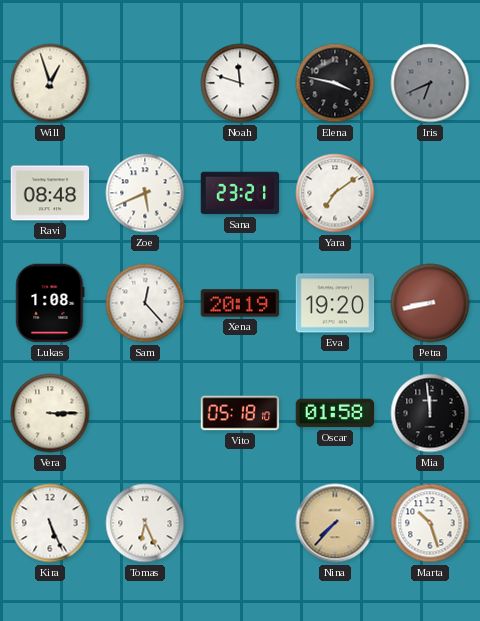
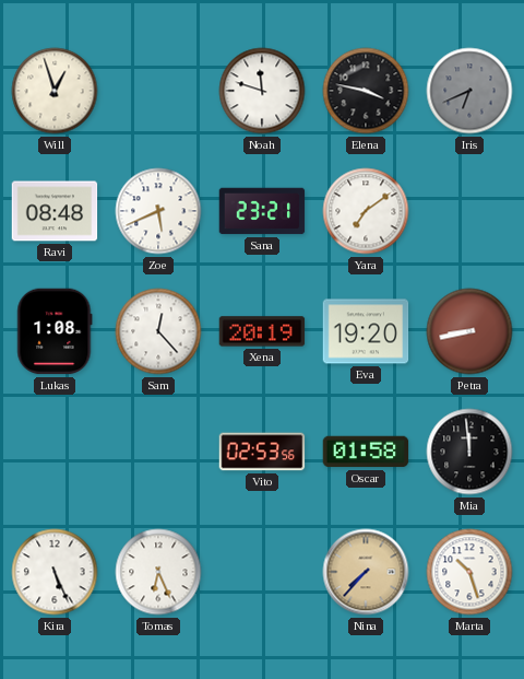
Vera: 3:15 -> none
Vito: 05:18 -> 02:53
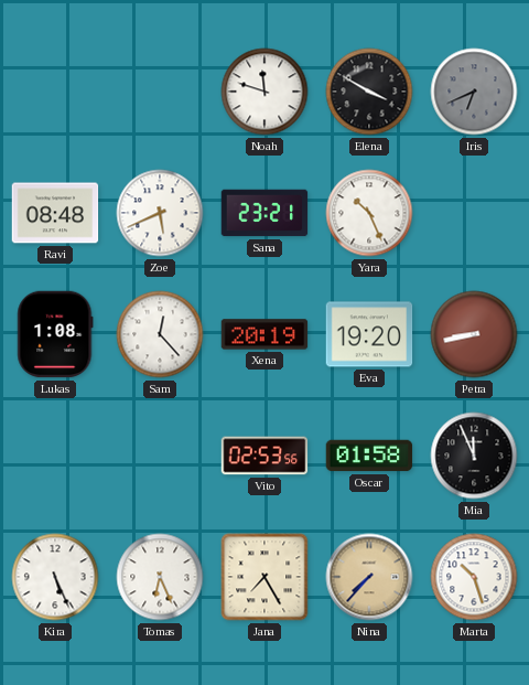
Will: 12:57 -> none
Elena: 3:47 -> 3:50
Yara: 7:09 -> 10:26
Mia: 11:59 -> 11:56
Jana: none -> 7:25
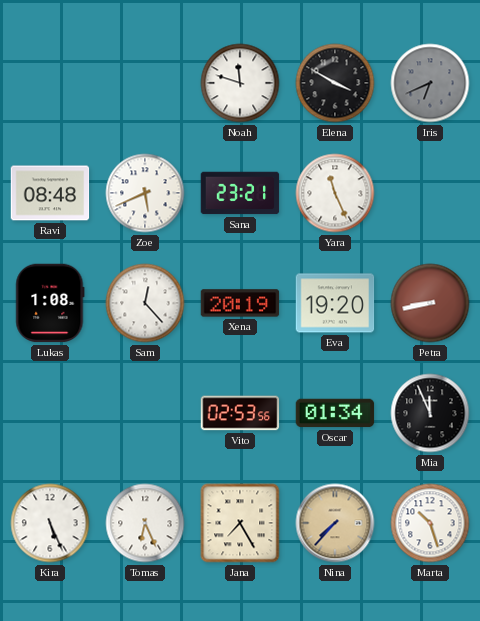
Yara: 10:26 -> 11:26
Oscar: 01:58 -> 01:34
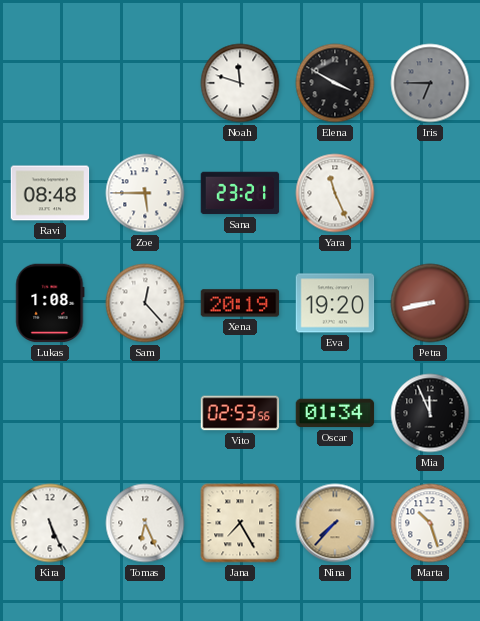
Iris: 6:41 -> 6:45
Zoe: 5:41 -> 5:45
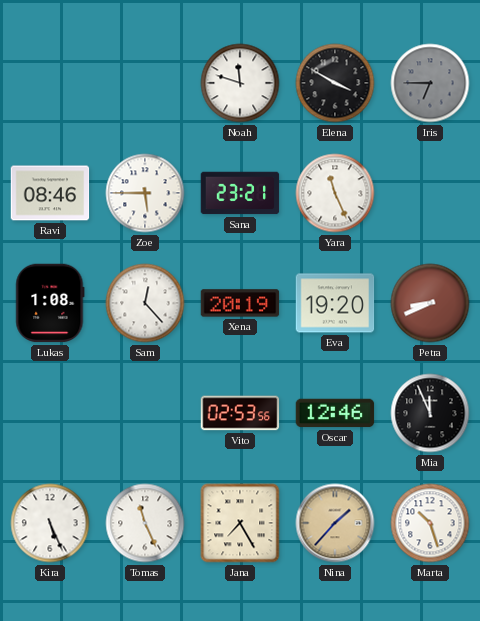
Ravi: 08:48 -> 08:46
Petra: 8:43 -> 8:41
Oscar: 01:34 -> 12:46
Tomas: 6:26 -> 11:26
Nina: 7:37 -> 1:37
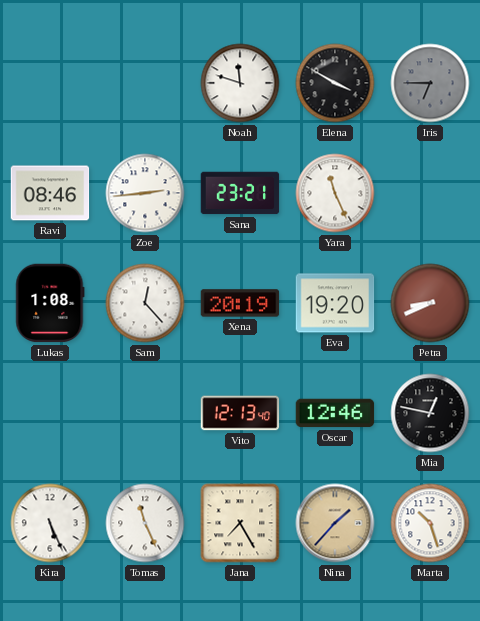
Zoe: 5:45 -> 2:44
Vito: 02:53 -> 12:13
Mia: 11:56 -> 12:47
